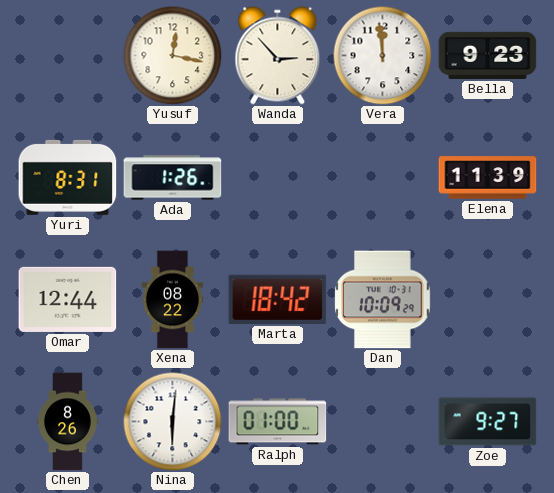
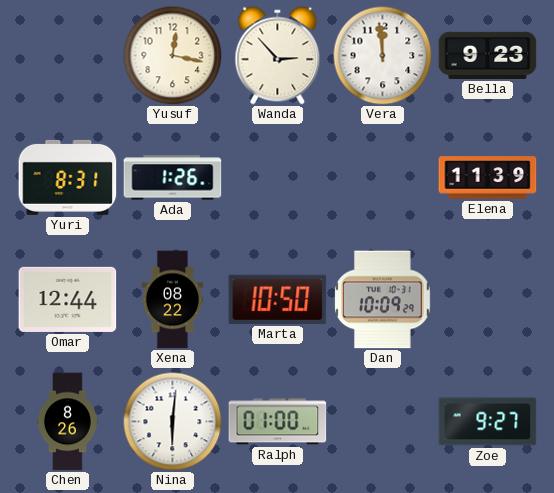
Marta: 18:42 -> 10:50
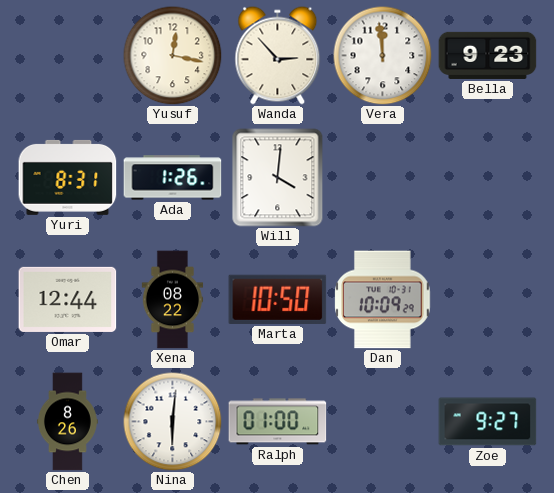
Will: none -> 4:01
Elena: 11:39 -> none
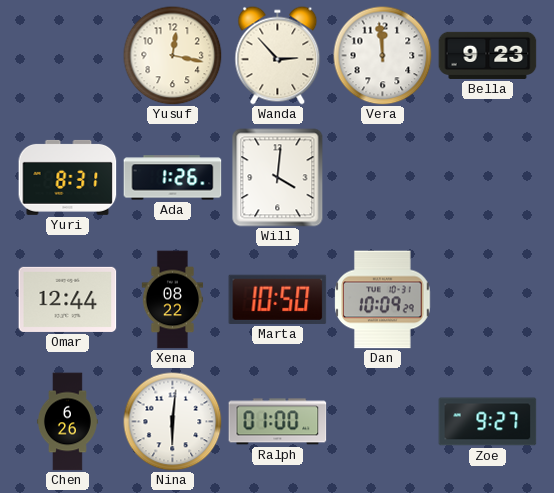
Chen: 8:26 -> 6:26
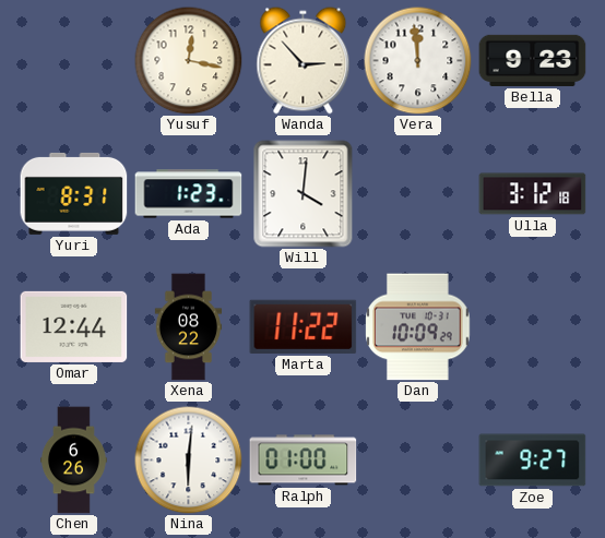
Ada: 1:26 -> 1:23
Ulla: none -> 3:12
Marta: 10:50 -> 11:22
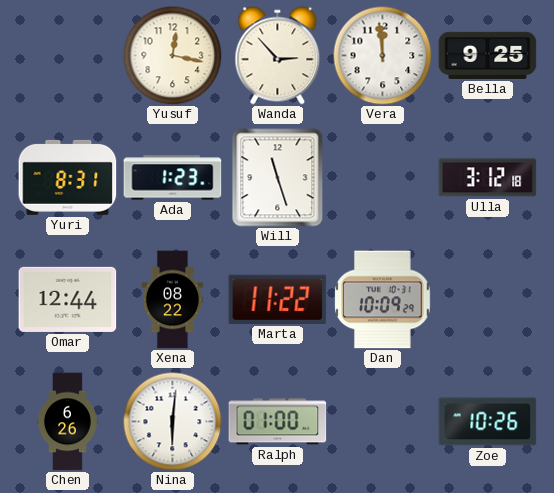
Bella: 9:23 -> 9:25
Will: 4:01 -> 11:27
Zoe: 9:27 -> 10:26
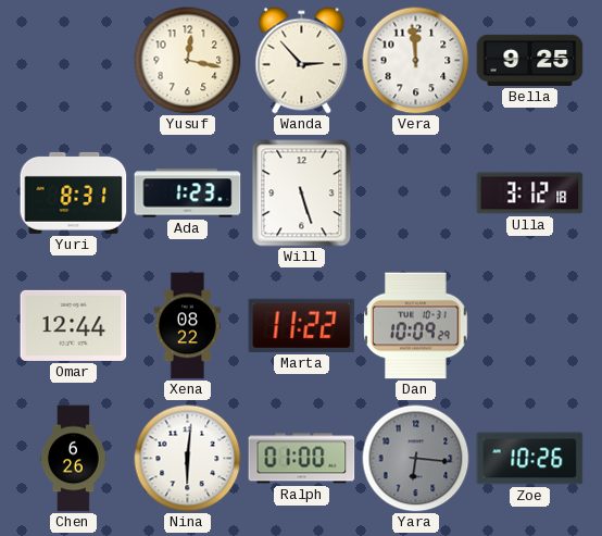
Will: 11:27 -> 5:27
Yara: none -> 6:16
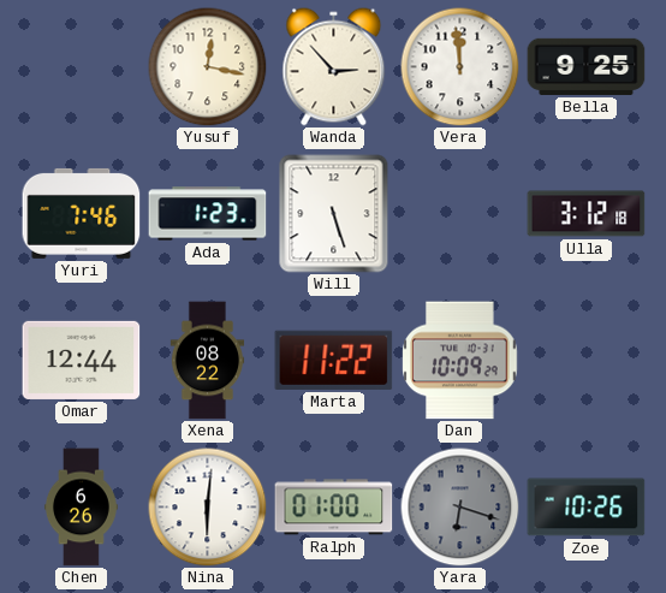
Yuri: 8:31 -> 7:46
Yara: 6:16 -> 6:18
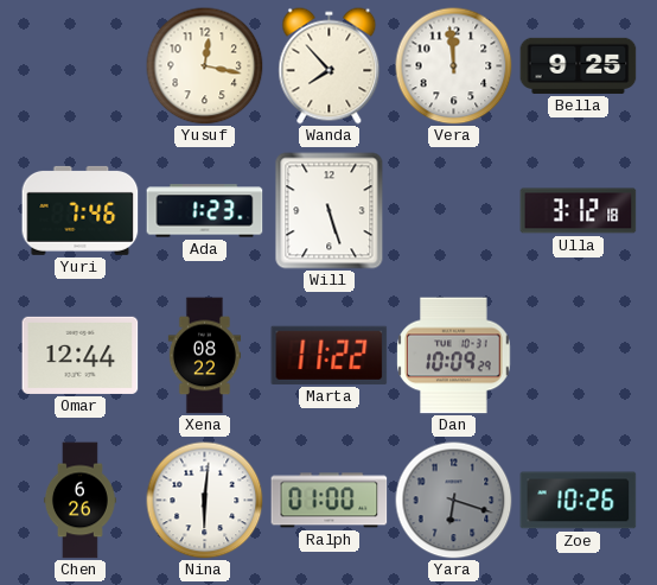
Wanda: 2:53 -> 7:53
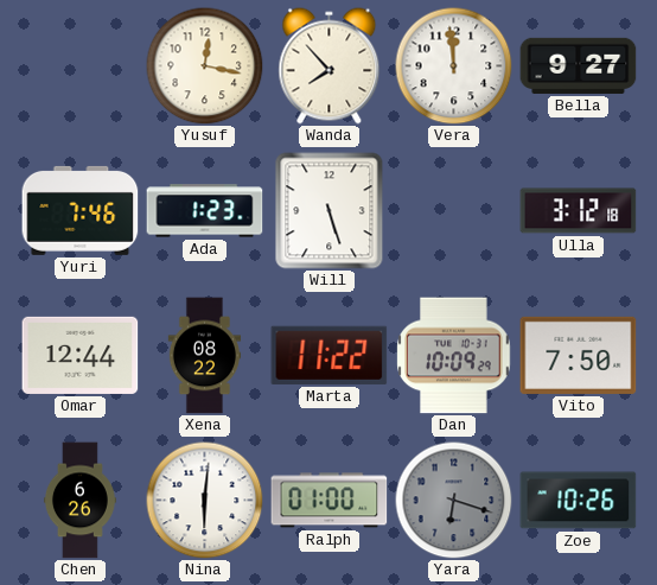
Bella: 9:25 -> 9:27
Vito: none -> 7:50
